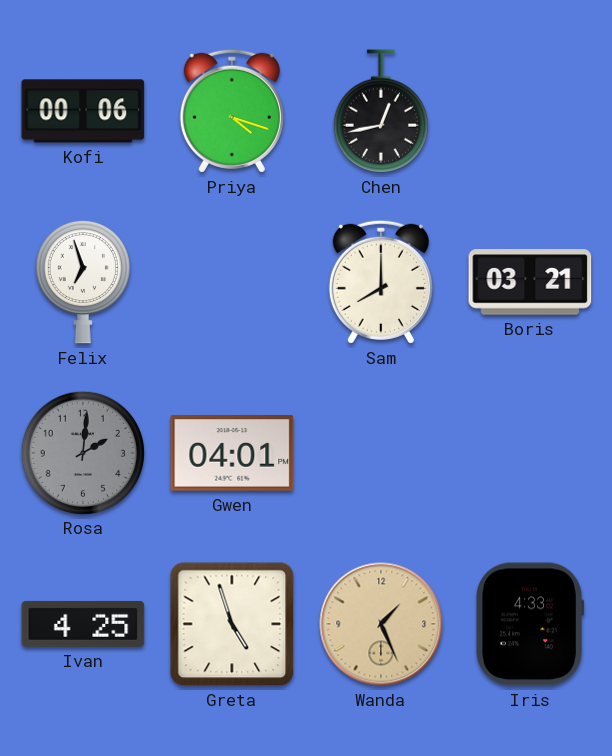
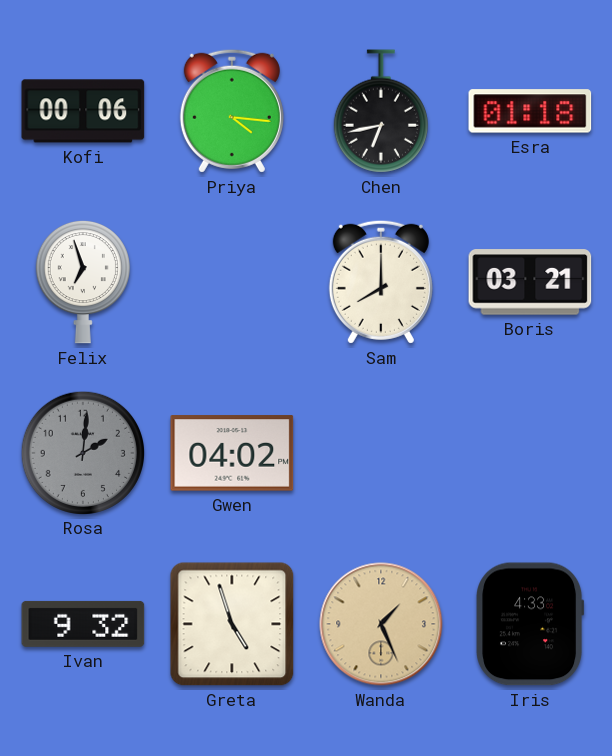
Priya: 4:18 -> 4:16
Chen: 12:43 -> 6:43
Esra: none -> 01:18
Gwen: 04:01 -> 04:02
Ivan: 4:25 -> 9:32
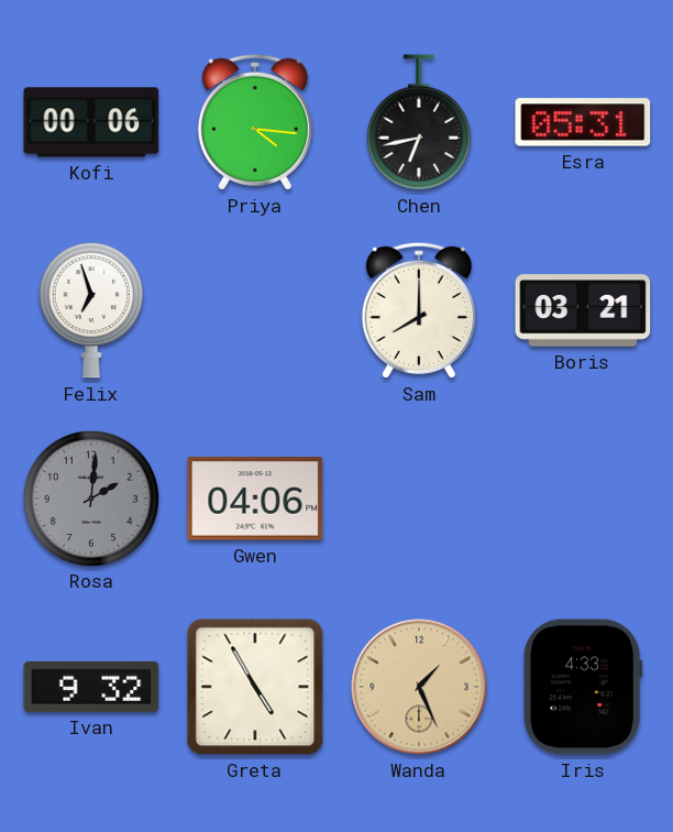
Esra: 01:18 -> 05:31
Gwen: 04:02 -> 04:06
Greta: 4:57 -> 4:55
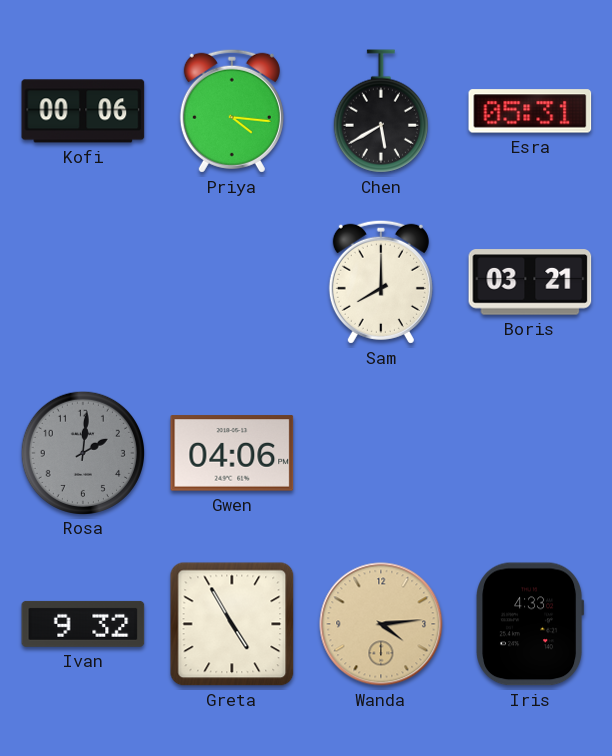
Chen: 6:43 -> 5:40
Felix: 6:57 -> none
Wanda: 1:26 -> 4:14
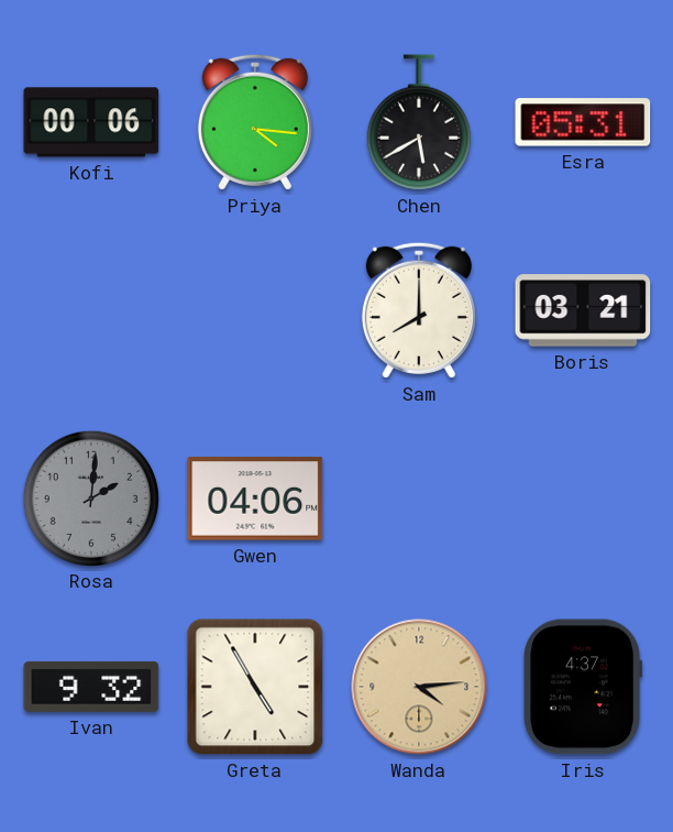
Iris: 4:33 -> 4:37
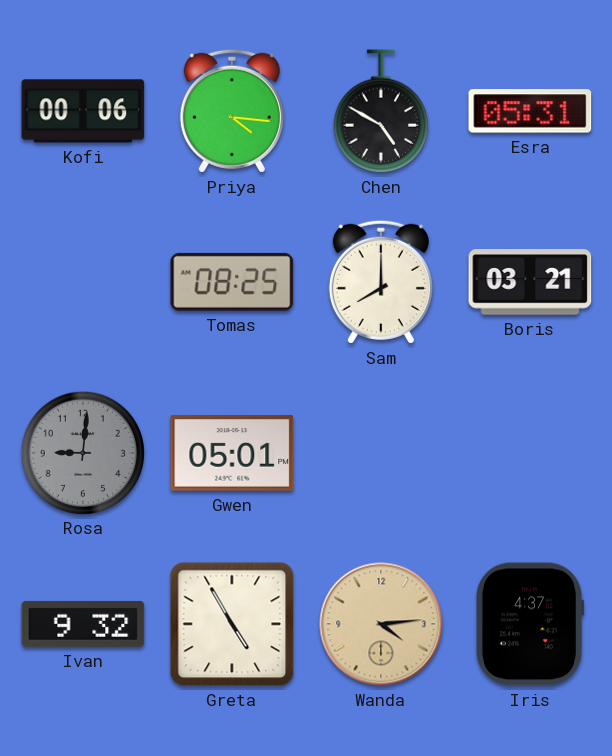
Chen: 5:40 -> 4:50
Tomas: none -> 08:25
Rosa: 2:01 -> 9:01
Gwen: 04:06 -> 05:01
